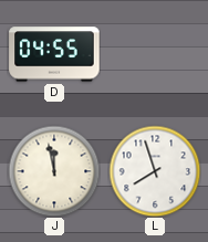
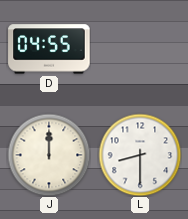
J: 11:58 -> 12:00
L: 7:57 -> 8:30
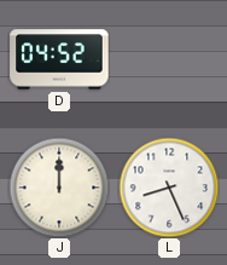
D: 04:55 -> 04:52
L: 8:30 -> 8:26
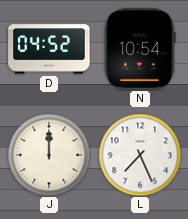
N: none -> 10:54
L: 8:26 -> 7:26
